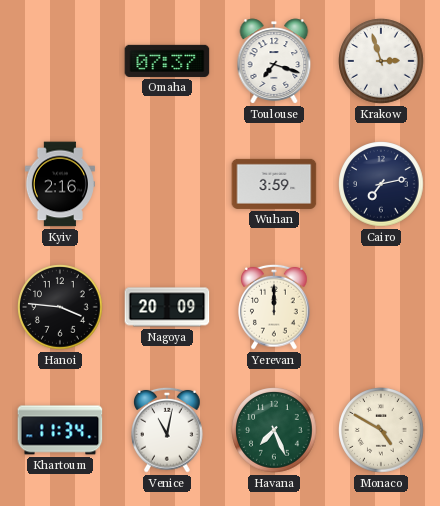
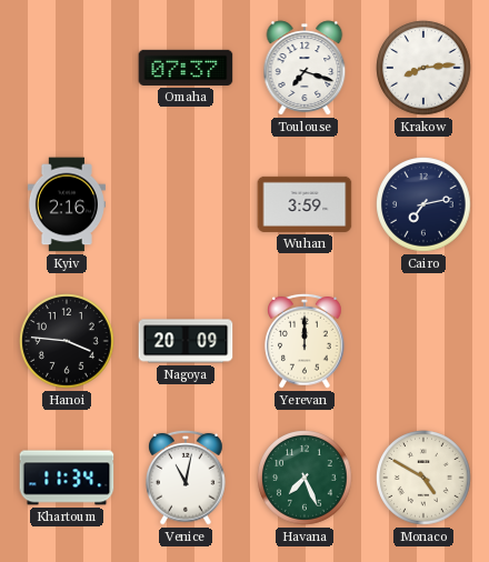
Krakow: 2:57 -> 8:14
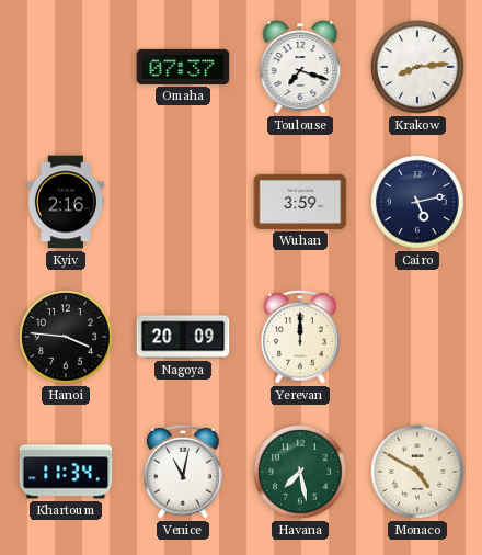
Cairo: 7:13 -> 5:13
Havana: 7:26 -> 7:28
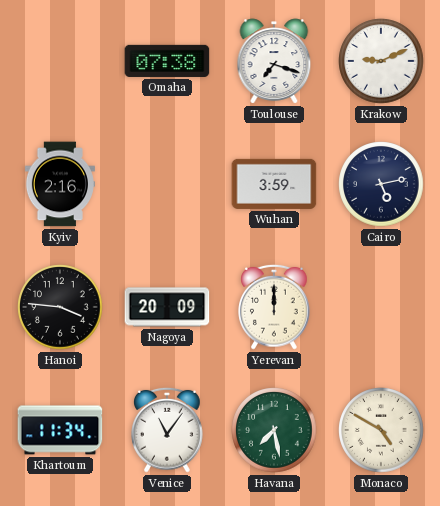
Omaha: 07:37 -> 07:38
Krakow: 8:14 -> 9:11
Venice: 11:02 -> 11:06
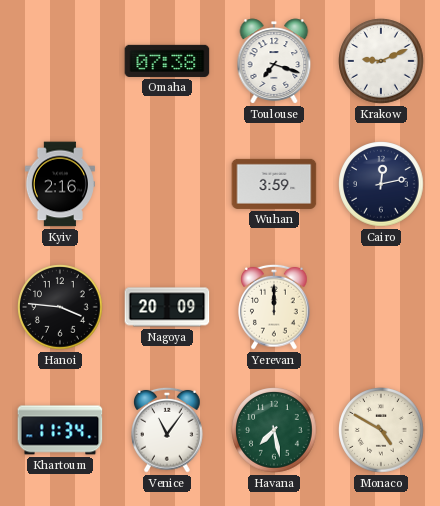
Cairo: 5:13 -> 12:13
